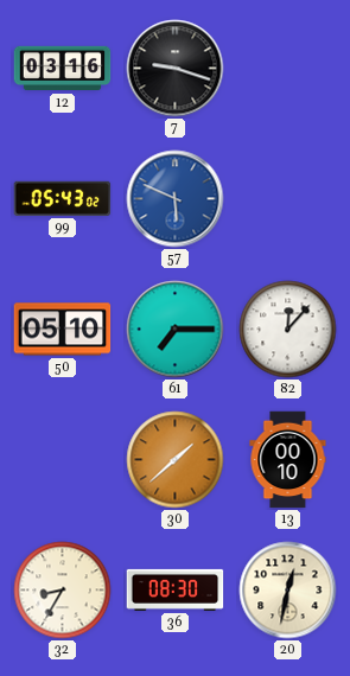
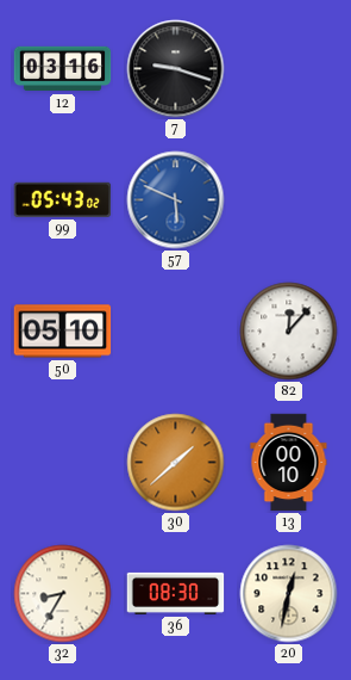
61: 7:15 -> none
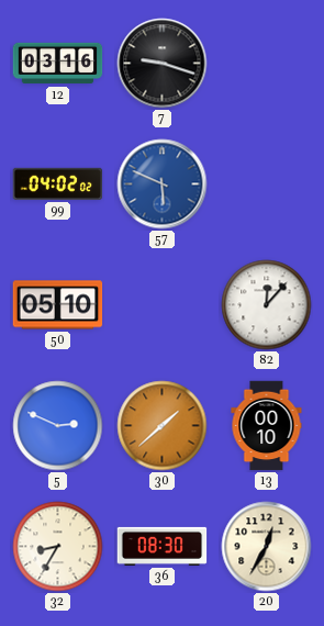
99: 05:43 -> 04:02
5: none -> 2:49
20: 12:32 -> 12:35
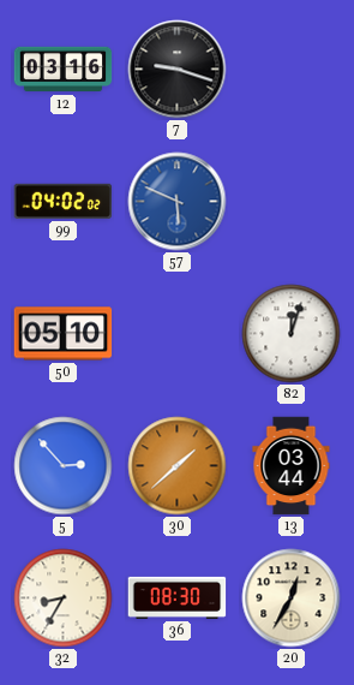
82: 12:07 -> 12:03
5: 2:49 -> 2:53
13: 00:10 -> 03:44
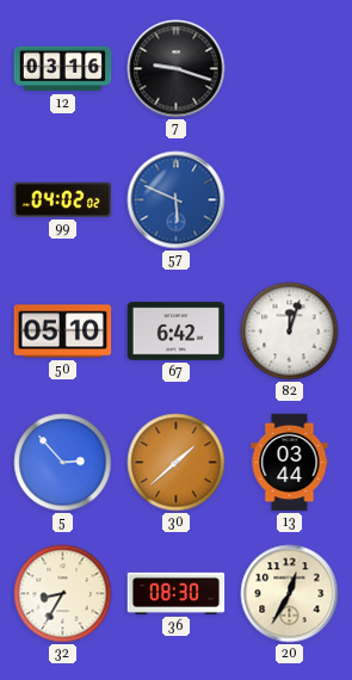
67: none -> 6:42
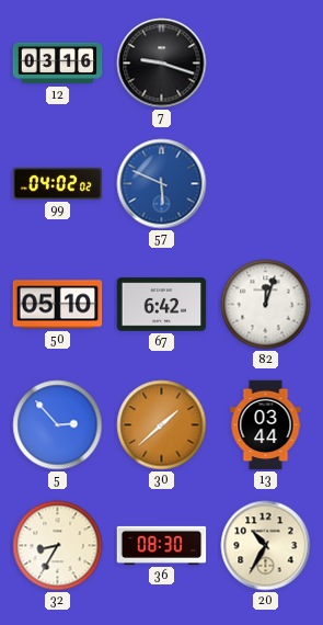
20: 12:35 -> 10:35
